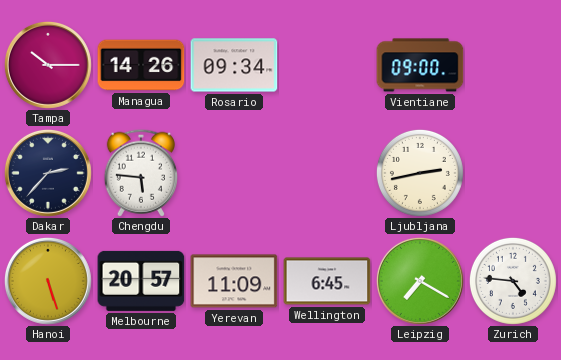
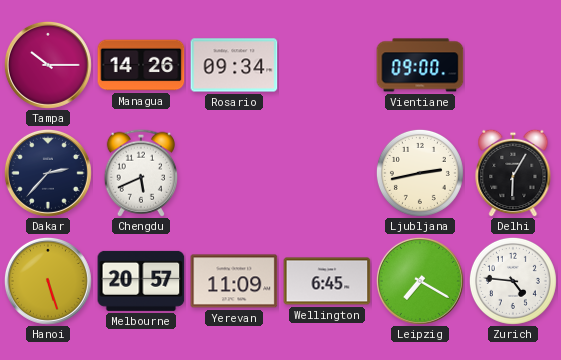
Chengdu: 5:46 -> 5:41
Delhi: none -> 6:05
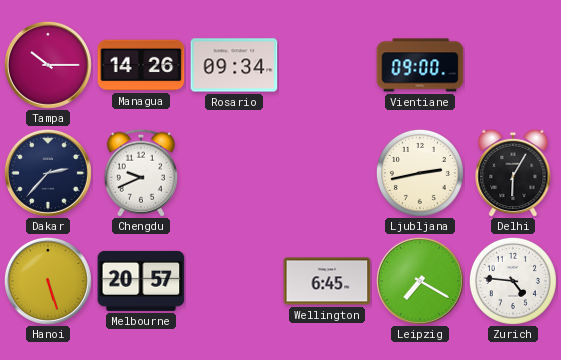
Chengdu: 5:41 -> 9:41
Yerevan: 11:09 -> none
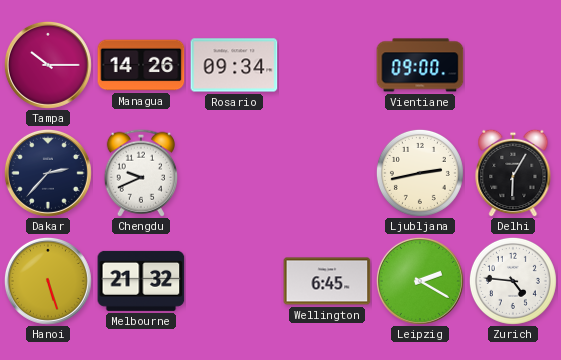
Melbourne: 20:57 -> 21:32
Leipzig: 7:20 -> 2:20
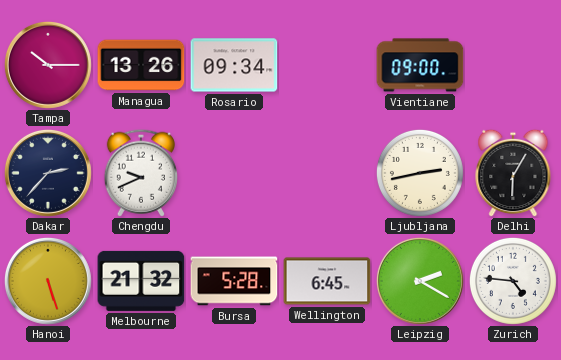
Managua: 14:26 -> 13:26
Bursa: none -> 5:28
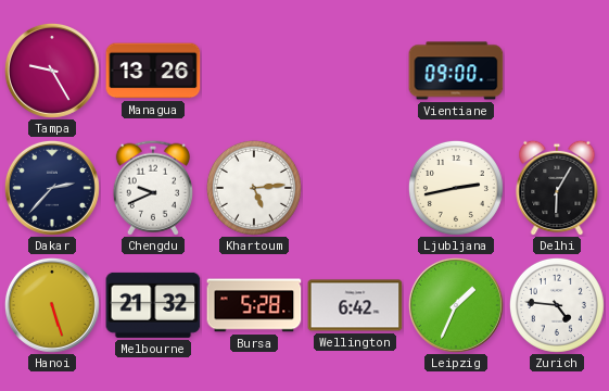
Tampa: 10:15 -> 9:25
Rosario: 09:34 -> none
Khartoum: none -> 5:14
Wellington: 6:45 -> 6:42
Leipzig: 2:20 -> 1:34
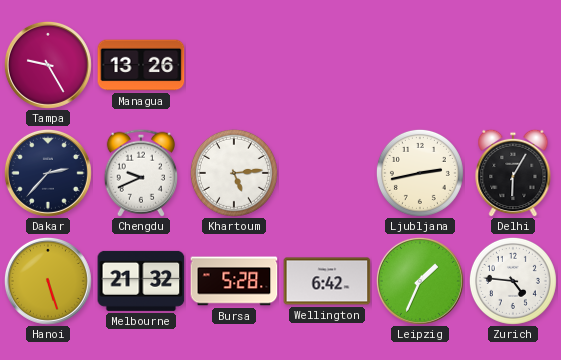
Vientiane: 09:00 -> none
